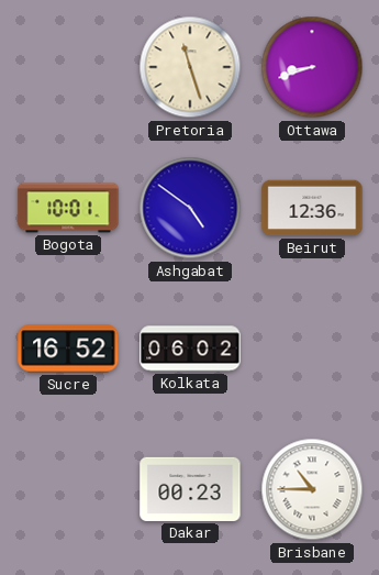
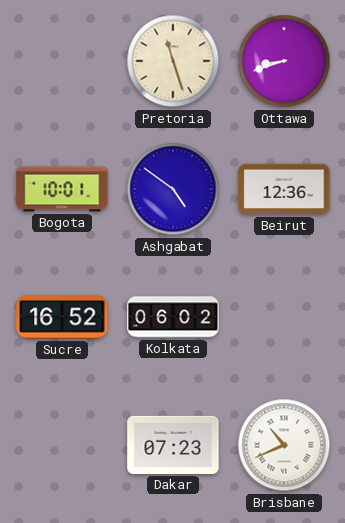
Dakar: 00:23 -> 07:23
Brisbane: 10:45 -> 10:41
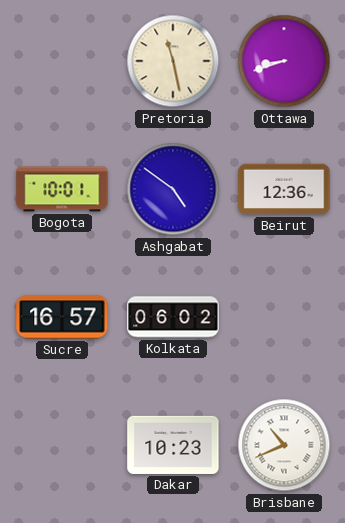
Pretoria: 11:27 -> 11:28
Sucre: 16:52 -> 16:57
Dakar: 07:23 -> 10:23
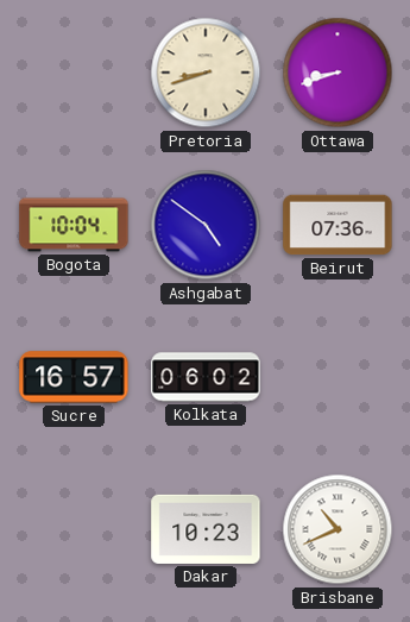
Pretoria: 11:28 -> 8:42
Bogota: 10:01 -> 10:04
Beirut: 12:36 -> 07:36
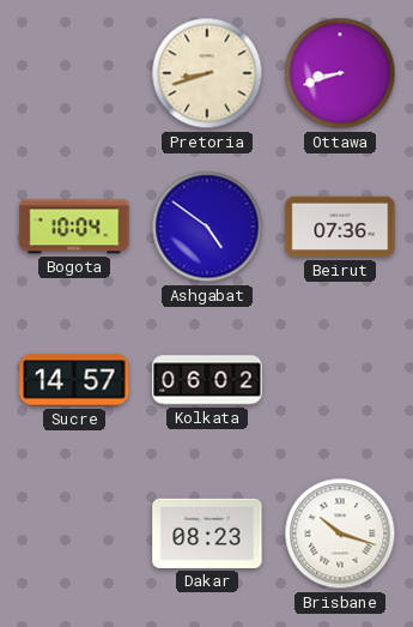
Sucre: 16:57 -> 14:57
Dakar: 10:23 -> 08:23
Brisbane: 10:41 -> 10:18
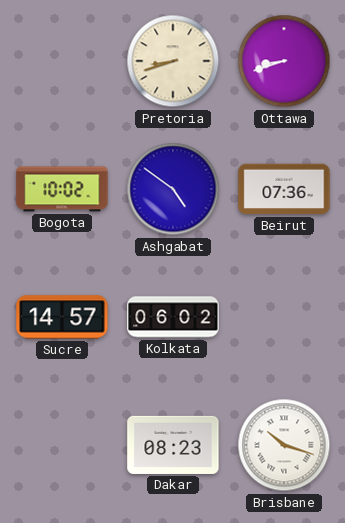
Bogota: 10:04 -> 10:02
